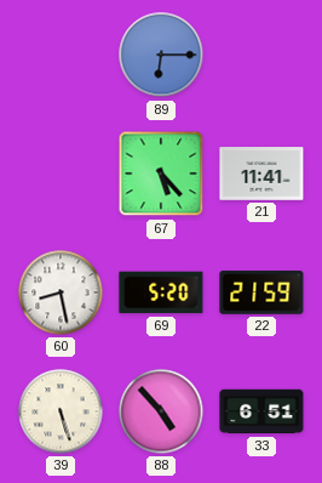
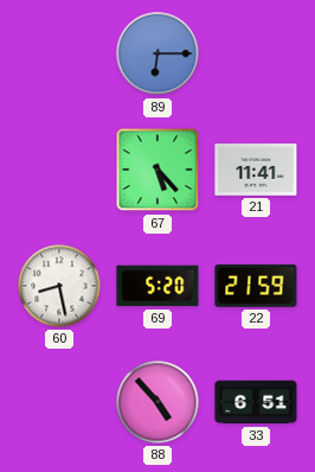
39: 5:27 -> none
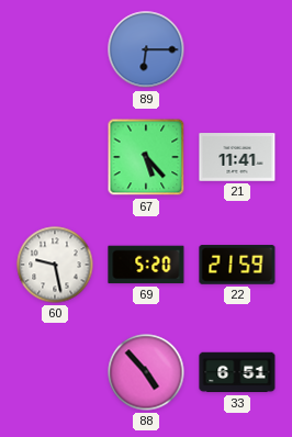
60: 8:28 -> 9:28
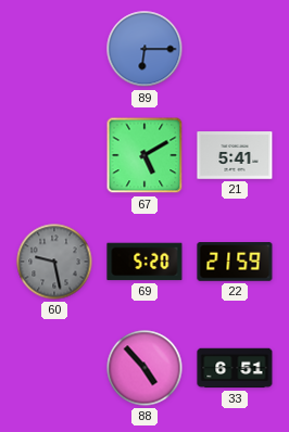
67: 5:23 -> 5:10
21: 11:41 -> 5:41
60 dial: white -> grey
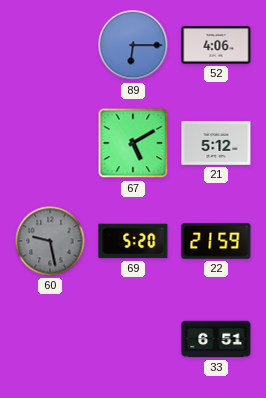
52: none -> 4:06
21: 5:41 -> 5:12
88: 4:53 -> none
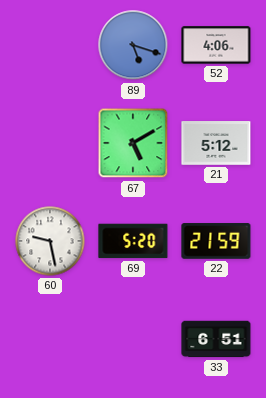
89: 6:15 -> 5:18
60 dial: grey -> white
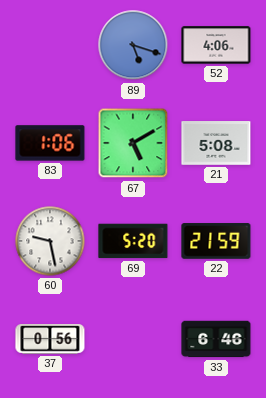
83: none -> 1:06
21: 5:12 -> 5:08
37: none -> 0:56
33: 6:51 -> 6:46
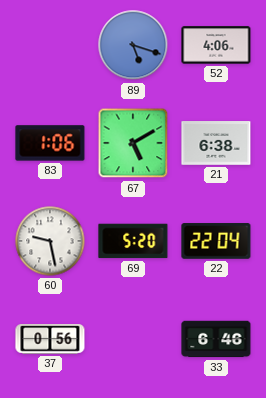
21: 5:08 -> 6:38
22: 21:59 -> 22:04
